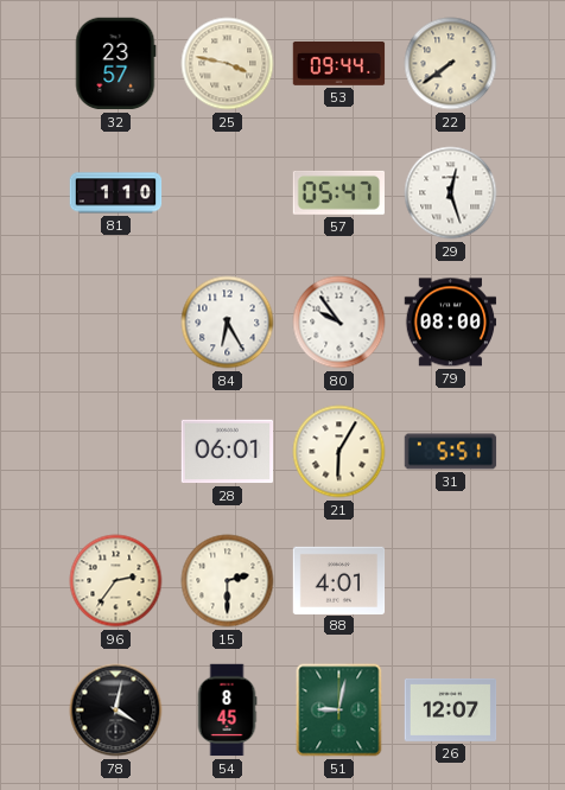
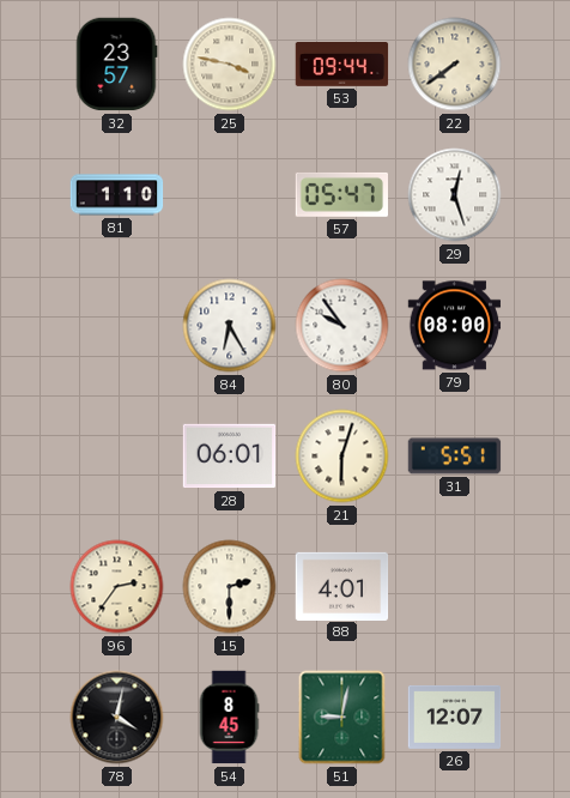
21: 6:05 -> 6:03
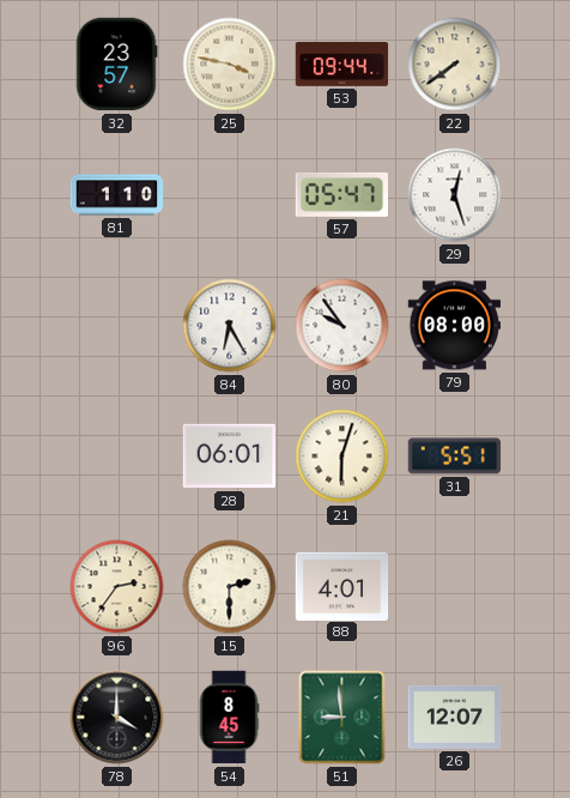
78: 4:02 -> 4:00
51: 9:02 -> 8:59
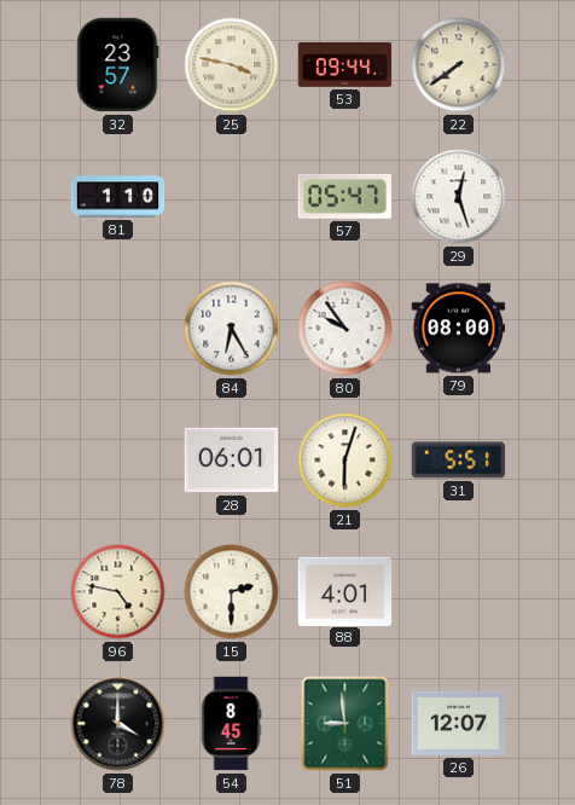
96: 2:36 -> 4:47
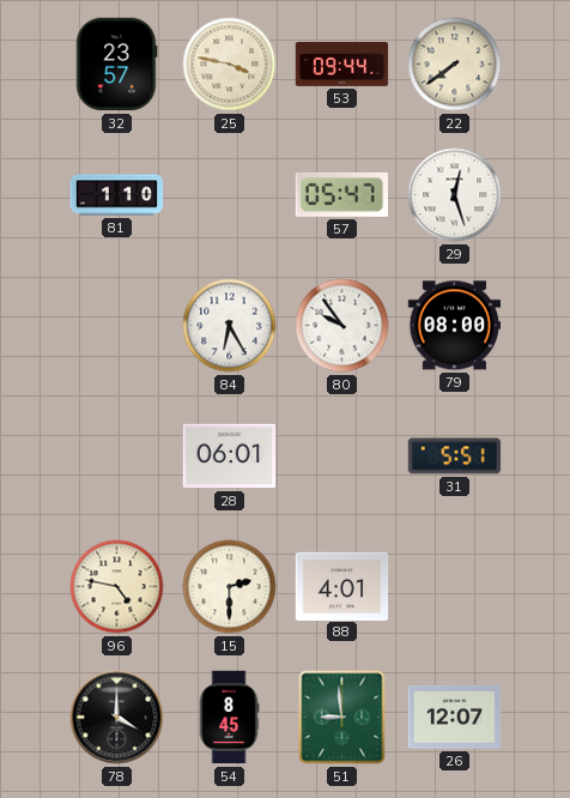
21: 6:03 -> none
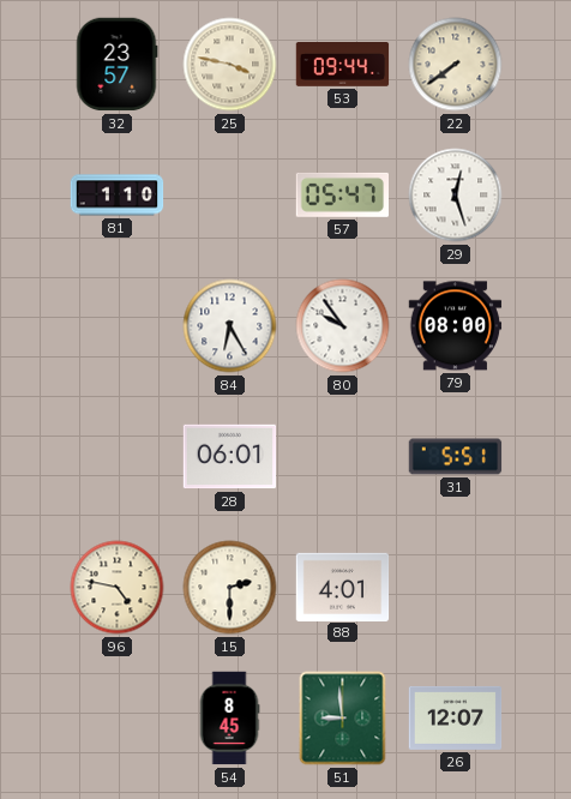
78: 4:00 -> none
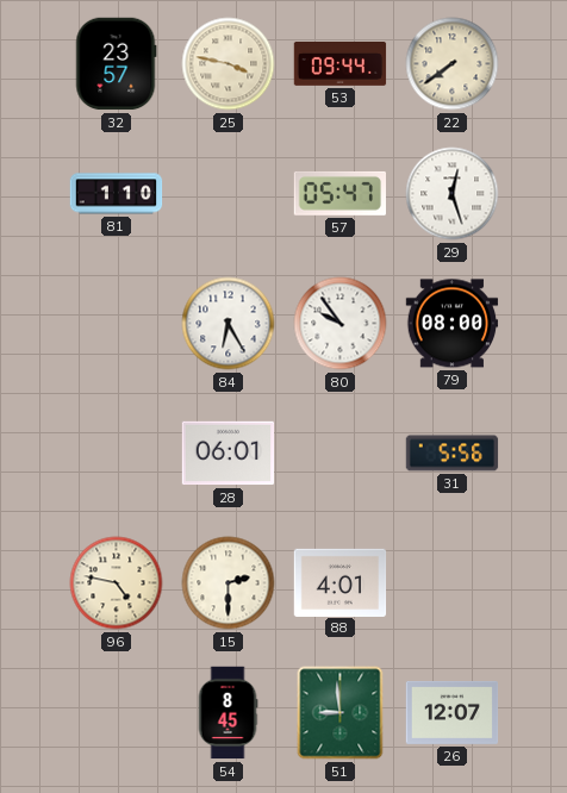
31: 5:51 -> 5:56
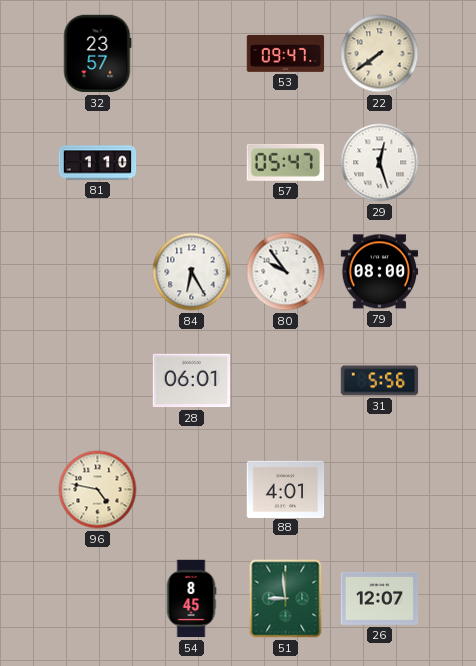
25: 3:47 -> none
53: 09:44 -> 09:47
15: 2:30 -> none
